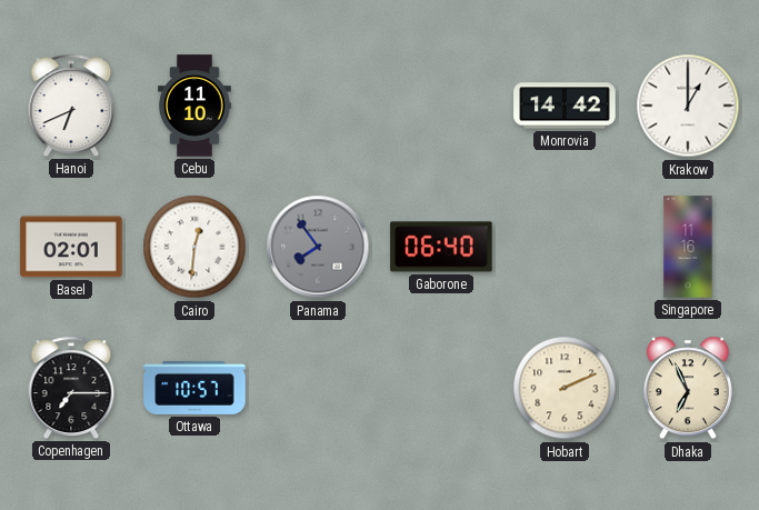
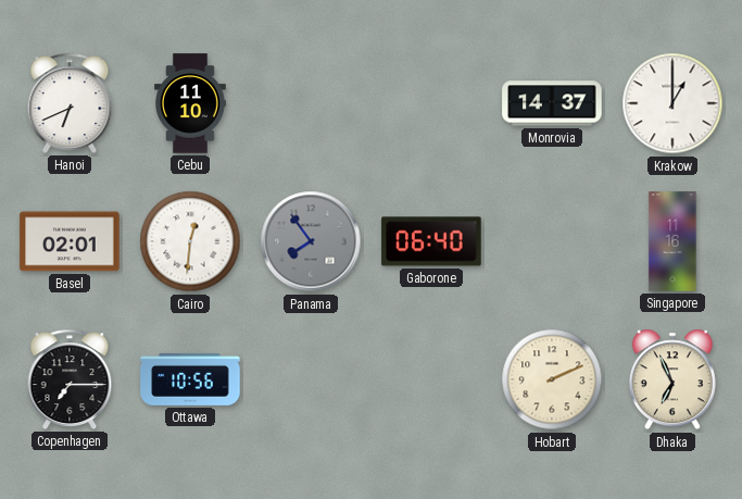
Monrovia: 14:42 -> 14:37
Ottawa: 10:57 -> 10:56
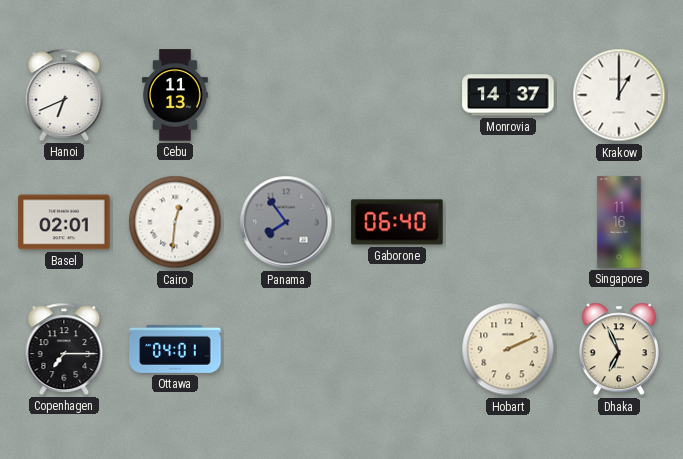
Cebu: 11:10 -> 11:13
Ottawa: 10:56 -> 04:01
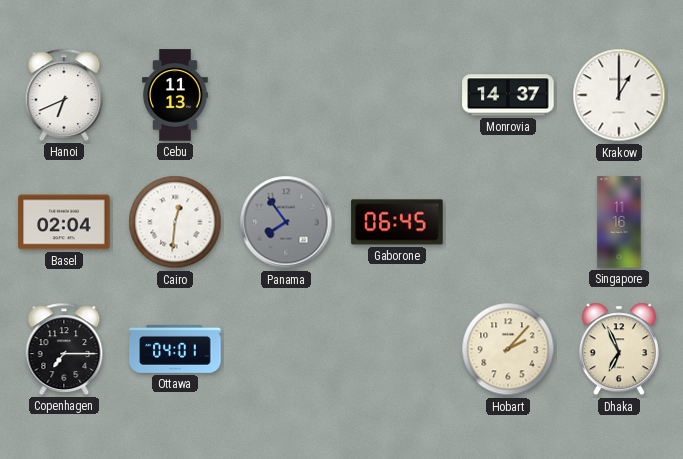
Basel: 02:01 -> 02:04
Gaborone: 06:40 -> 06:45
Hobart: 2:11 -> 2:07
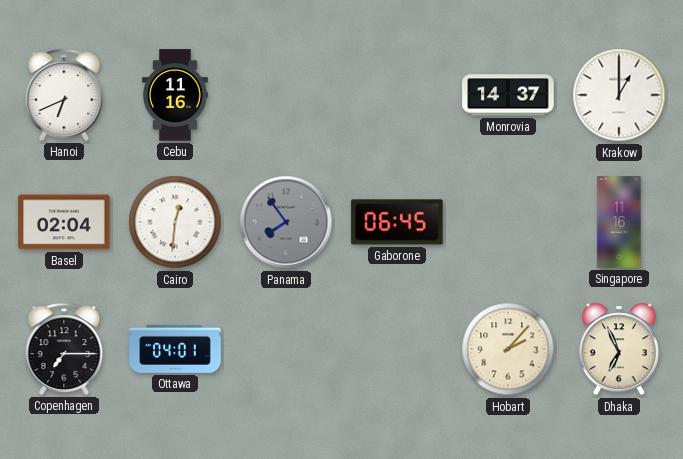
Cebu: 11:13 -> 11:16
